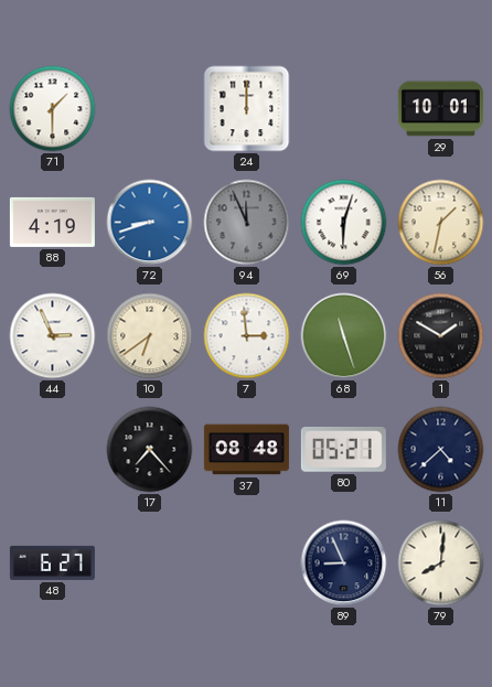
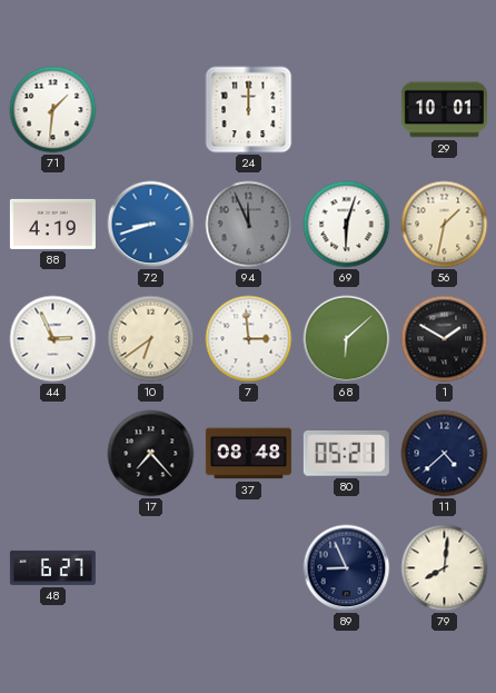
71: 1:30 -> 1:31
68: 11:27 -> 6:08
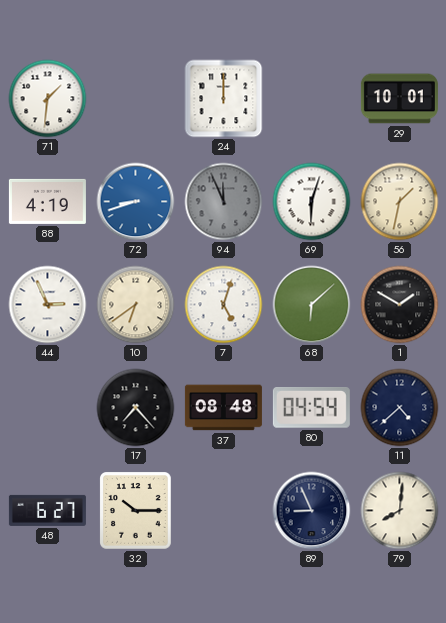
7: 2:59 -> 5:03
80: 05:21 -> 04:54
32: none -> 10:15
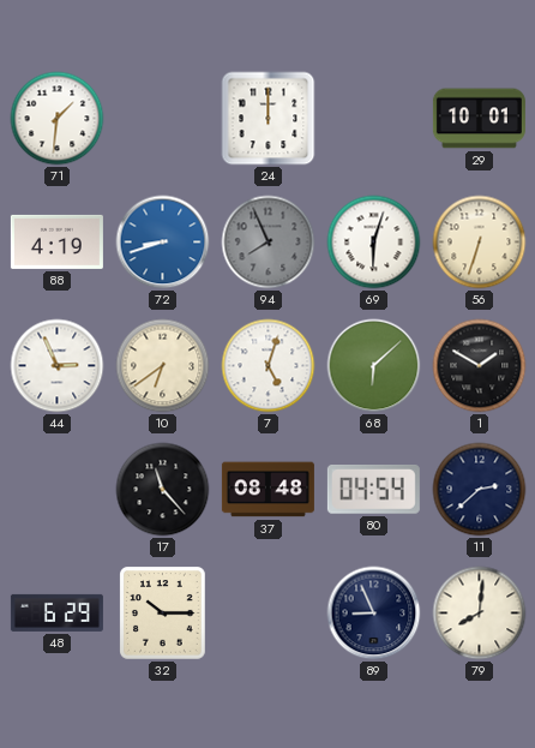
94: 11:56 -> 7:56
56: 1:32 -> 6:33
17: 7:23 -> 11:23
11: 4:38 -> 2:38
48: 6:27 -> 6:29
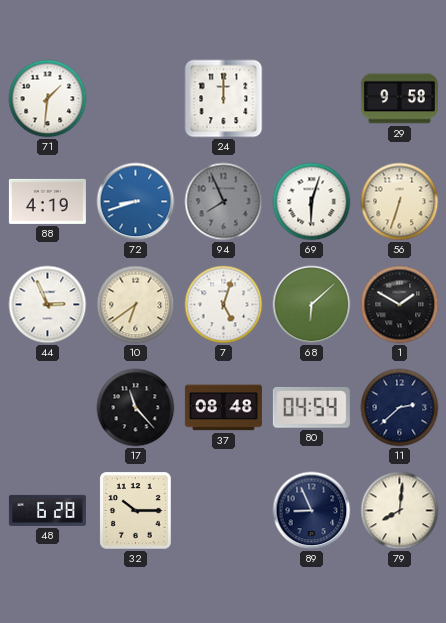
29: 10:01 -> 9:58
48: 6:29 -> 6:28
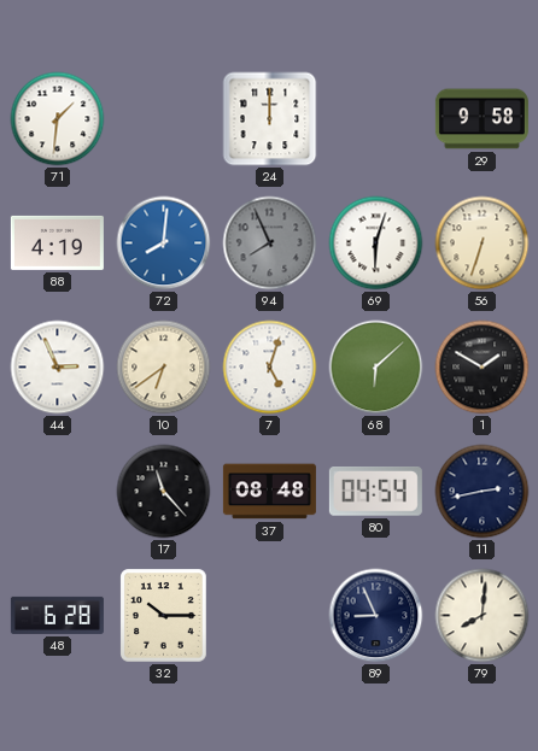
72: 8:42 -> 8:01
11: 2:38 -> 2:43
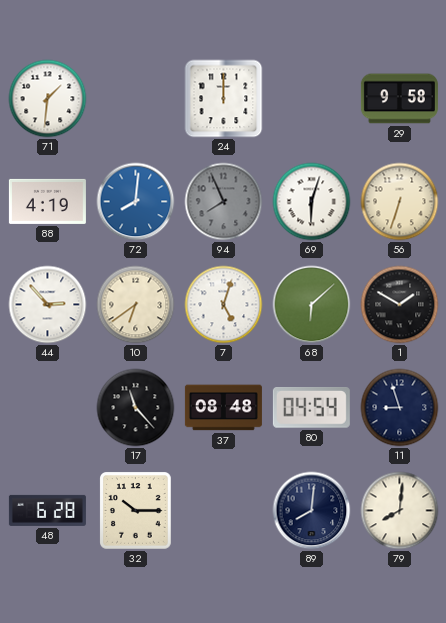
44: 2:56 -> 2:53
11: 2:43 -> 8:57
89: 8:56 -> 8:01
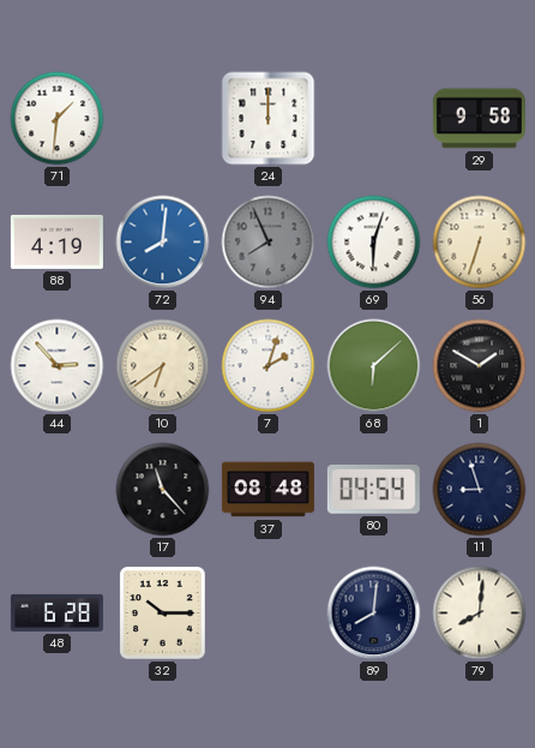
7: 5:03 -> 2:03
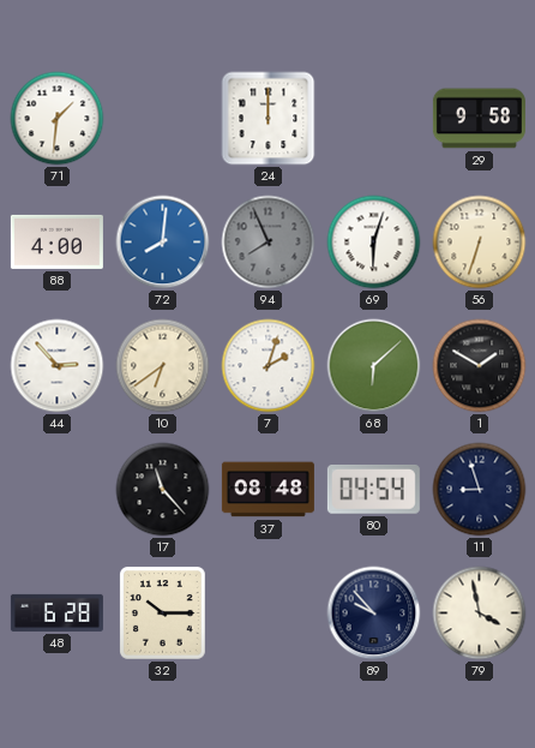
88: 4:19 -> 4:00
89: 8:01 -> 9:53
79: 8:01 -> 3:58
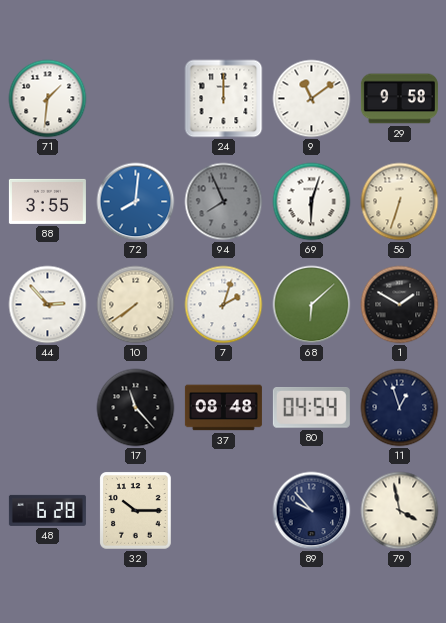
9: none -> 11:09
88: 4:00 -> 3:55
10: 6:39 -> 7:39
11: 8:57 -> 12:57
